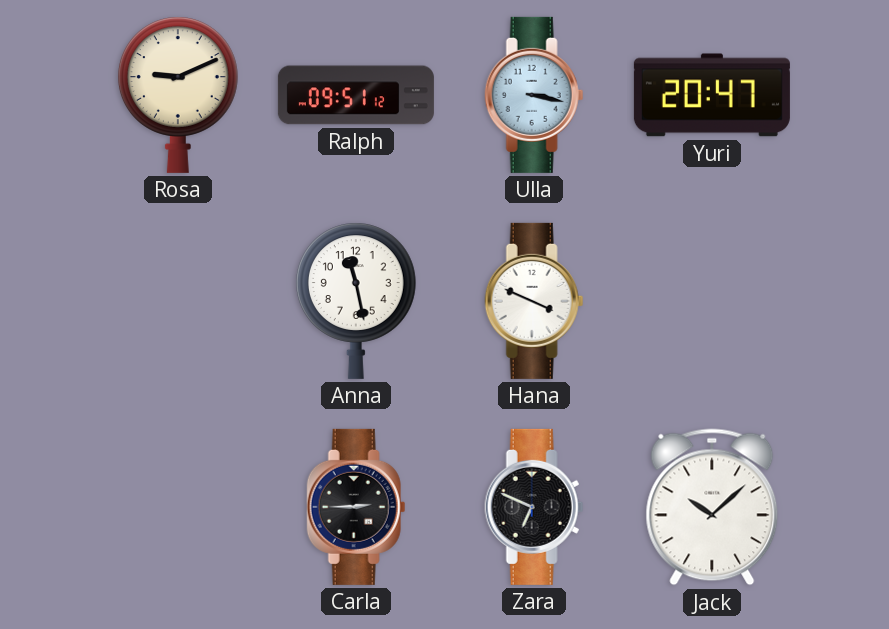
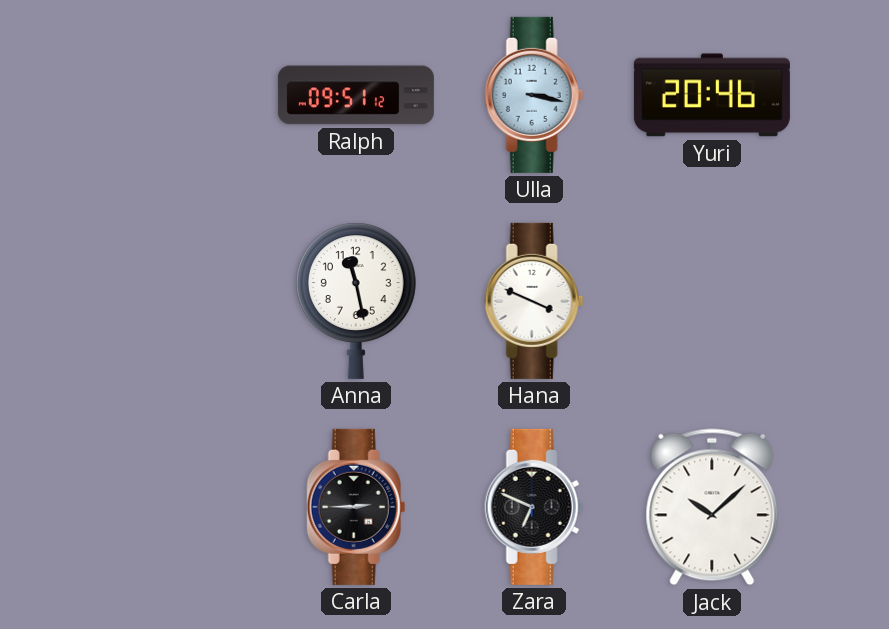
Rosa: 9:11 -> none
Yuri: 20:47 -> 20:46
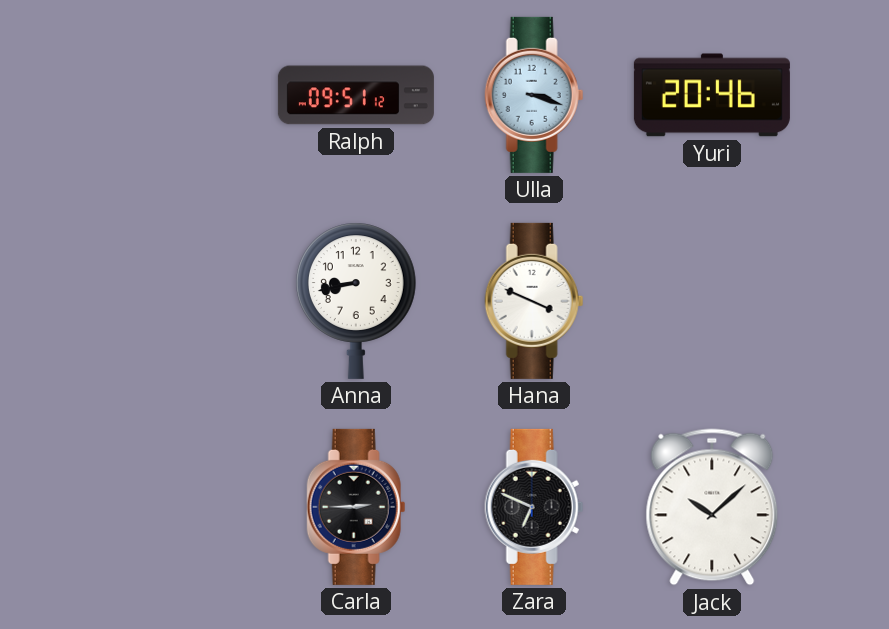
Ulla: 3:17 -> 3:18
Anna: 11:28 -> 8:43
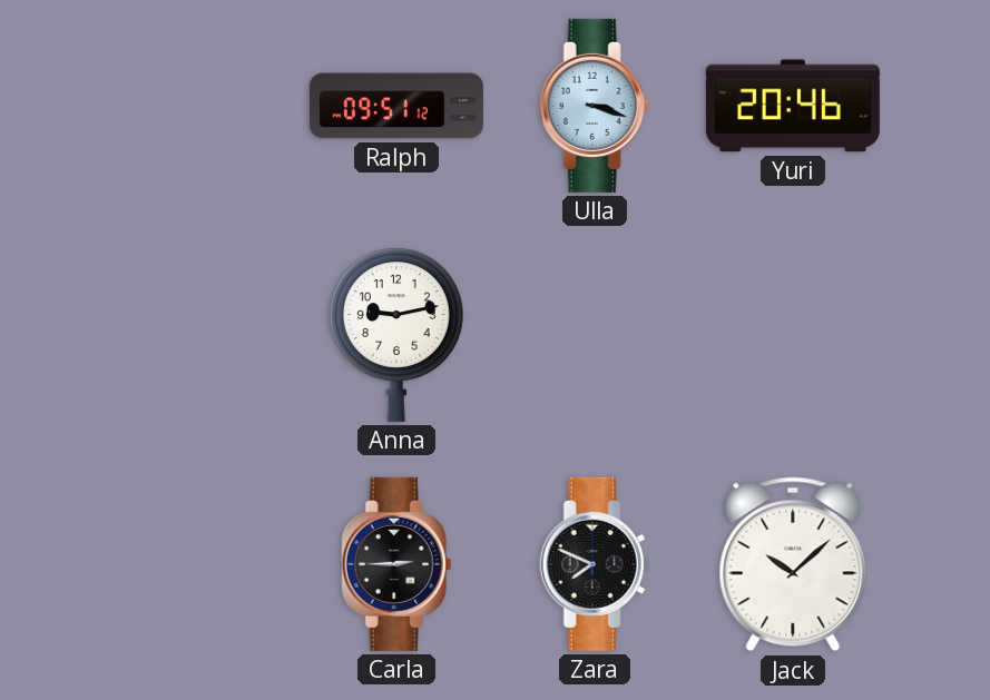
Anna: 8:43 -> 9:13
Hana: 3:49 -> none
Zara: 6:49 -> 7:49
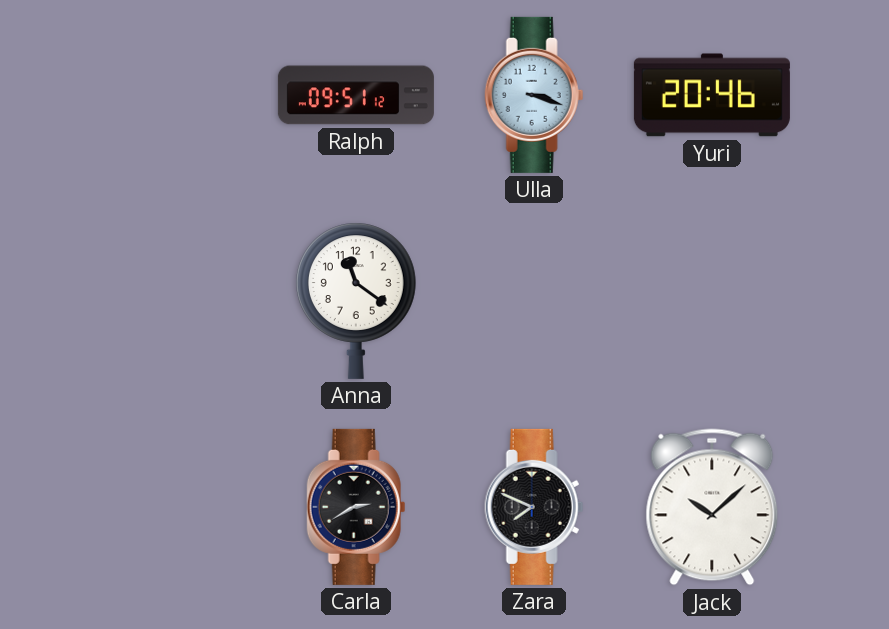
Anna: 9:13 -> 11:21
Carla: 2:45 -> 2:40
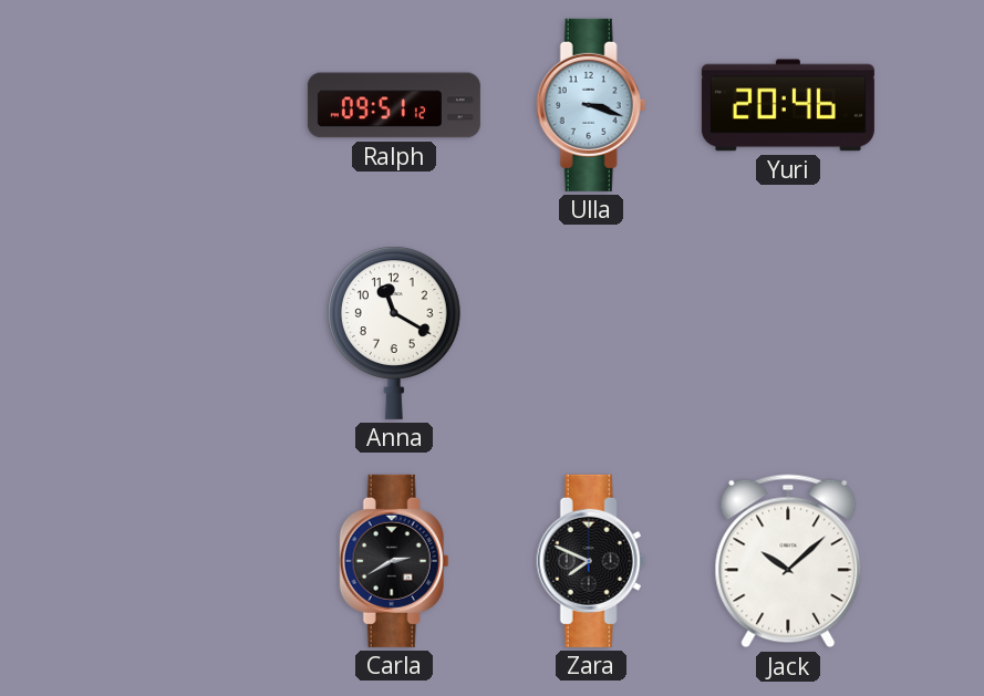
Anna: 11:21 -> 11:20
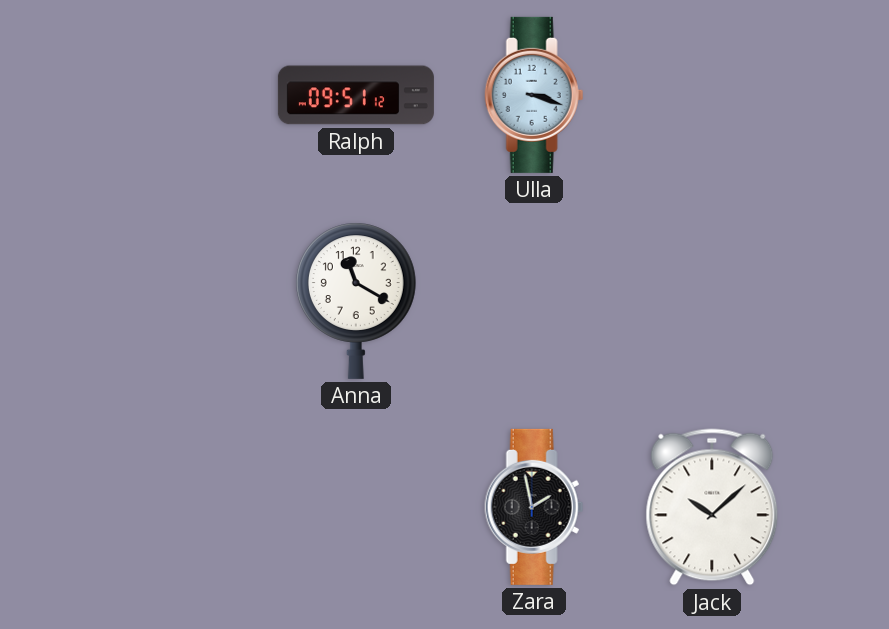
Yuri: 20:46 -> none
Carla: 2:40 -> none
Zara: 7:49 -> 1:58
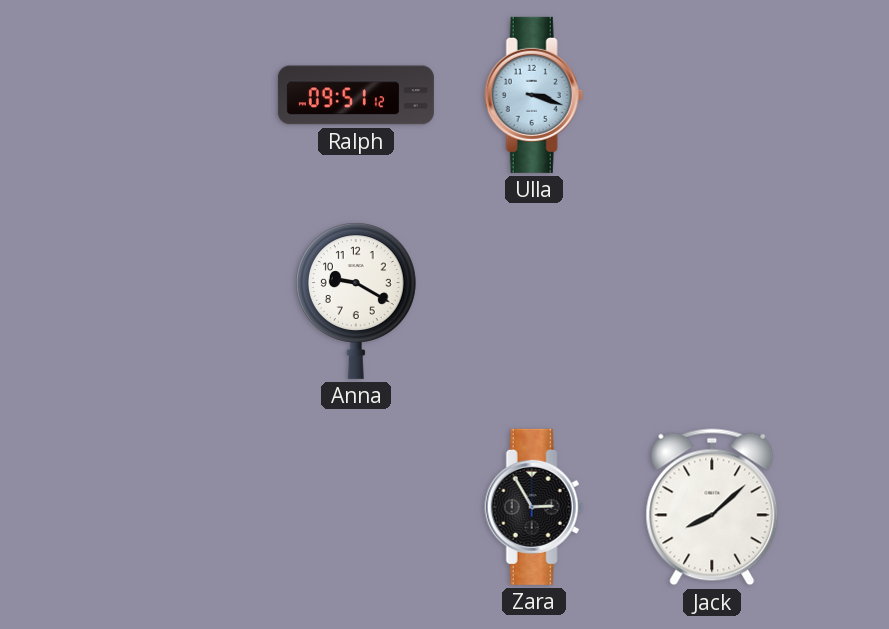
Anna: 11:20 -> 9:20
Zara: 1:58 -> 2:55
Jack: 10:08 -> 8:08
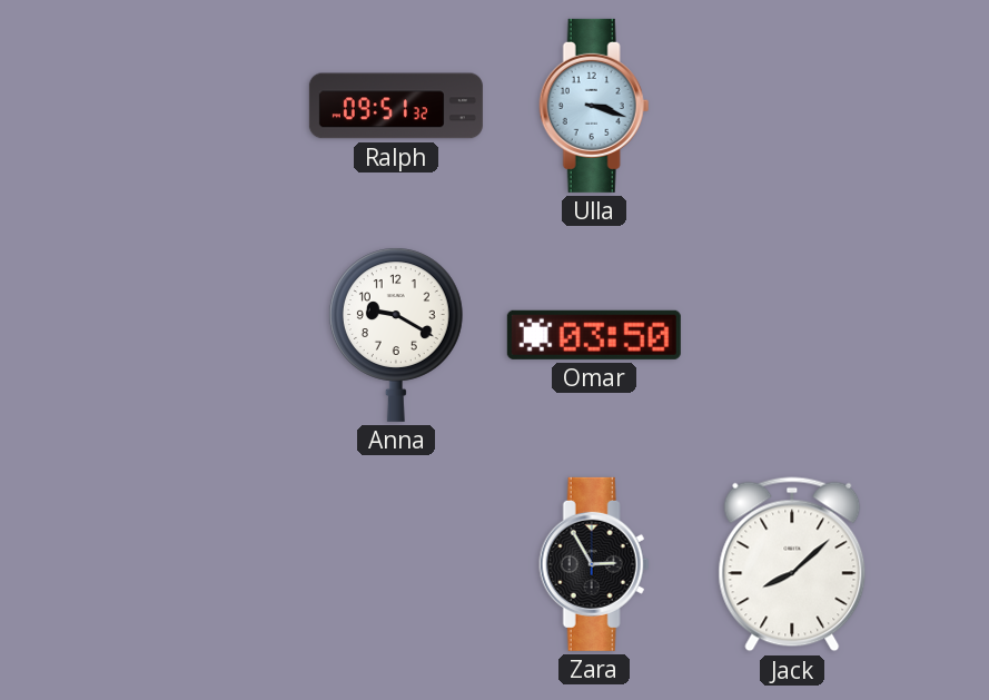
Ralph: 09:51:12 -> 09:51:32
Omar: none -> 03:50
